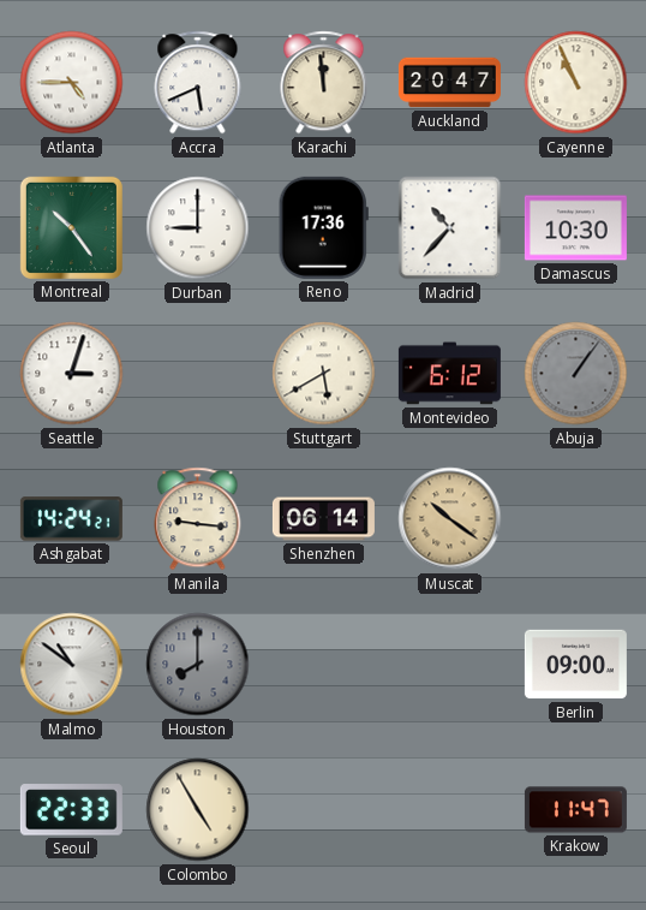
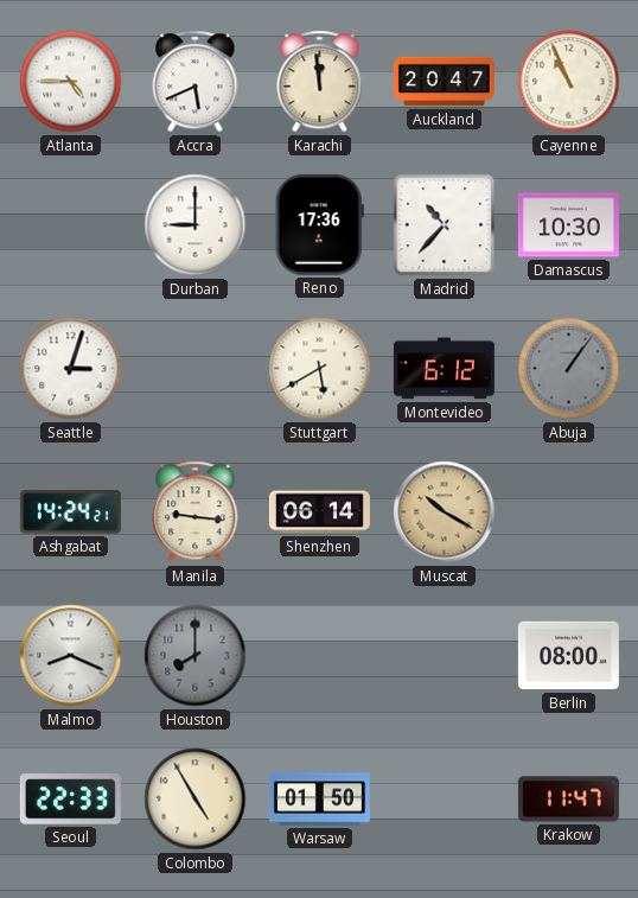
Montreal: 10:24 -> none
Muscat: 10:21 -> 10:20
Malmo: 10:51 -> 8:19
Berlin: 09:00 -> 08:00
Warsaw: none -> 01:50
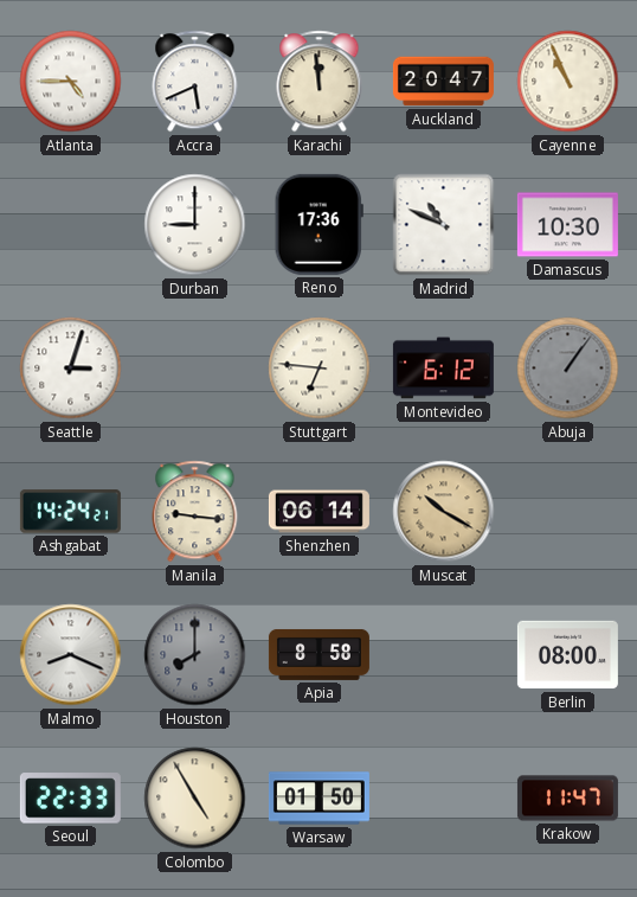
Madrid: 10:37 -> 10:49
Stuttgart: 5:40 -> 6:46
Apia: none -> 8:58
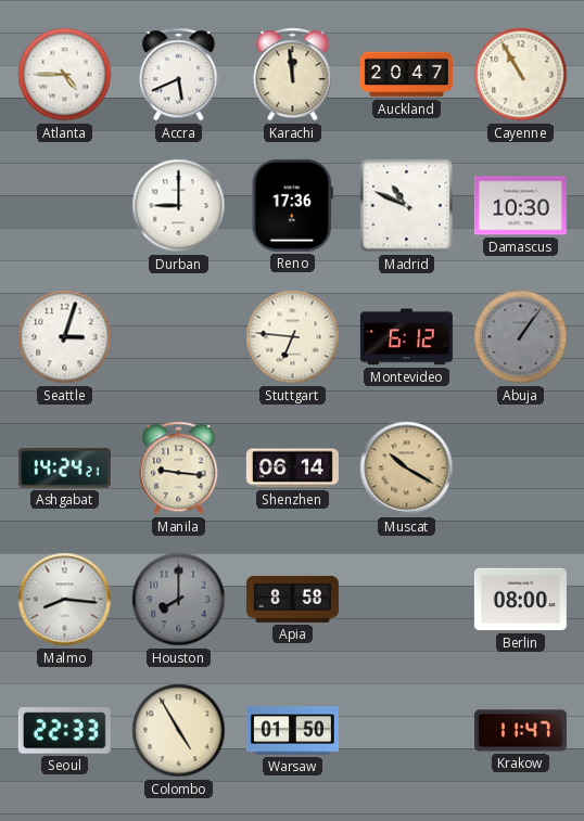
Cayenne: 10:56 -> 10:55
Malmo: 8:19 -> 8:16
